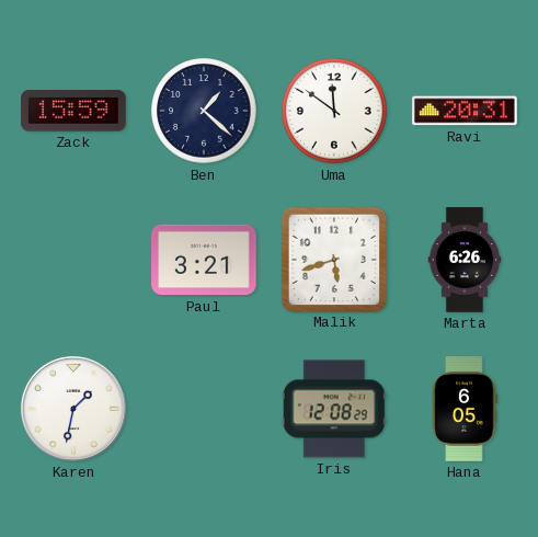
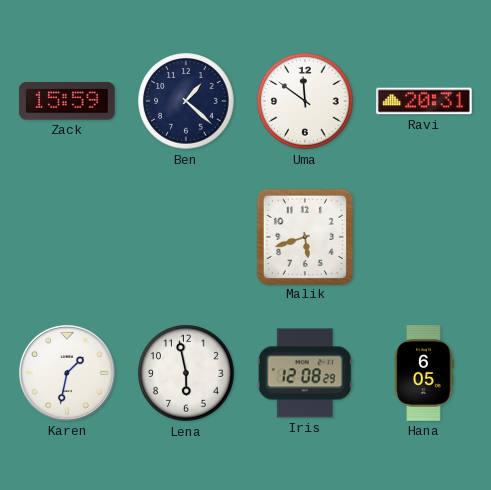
Paul: 3:21 -> none
Marta: 6:26 -> none
Lena: none -> 5:58
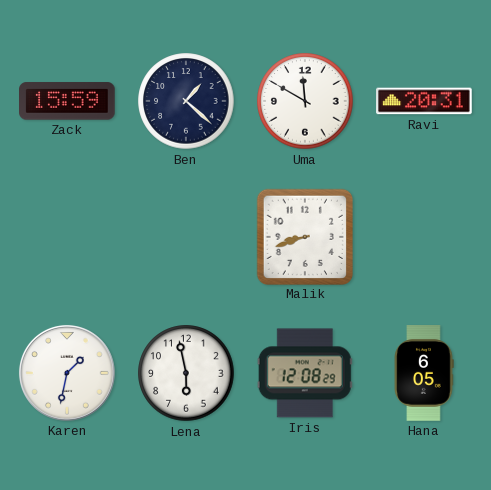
Uma: 11:51 -> 11:50
Malik: 5:42 -> 8:42
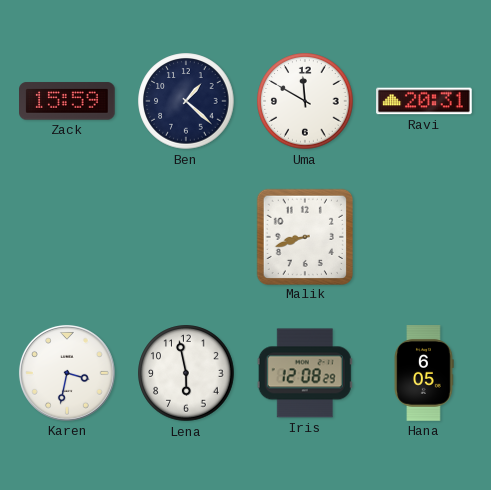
Karen: 1:32 -> 3:32
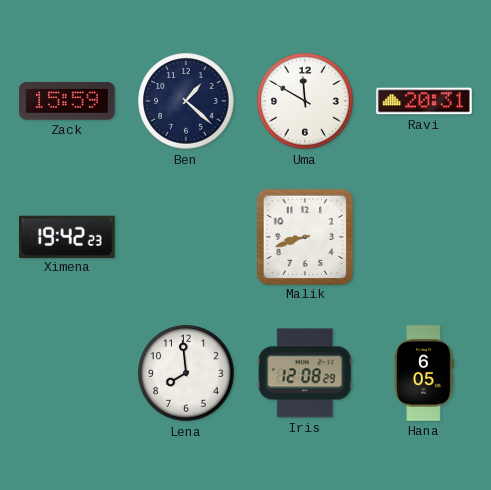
Ximena: none -> 19:42
Karen: 3:32 -> none
Lena: 5:58 -> 7:59
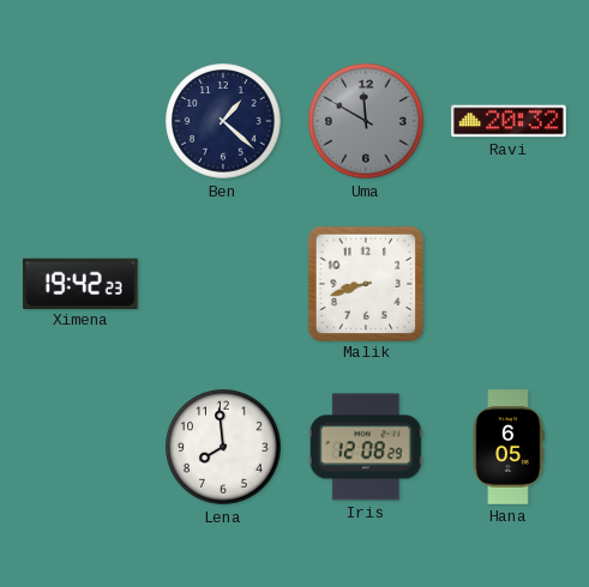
Zack: 15:59 -> none
Uma dial: white -> grey
Ravi: 20:31 -> 20:32
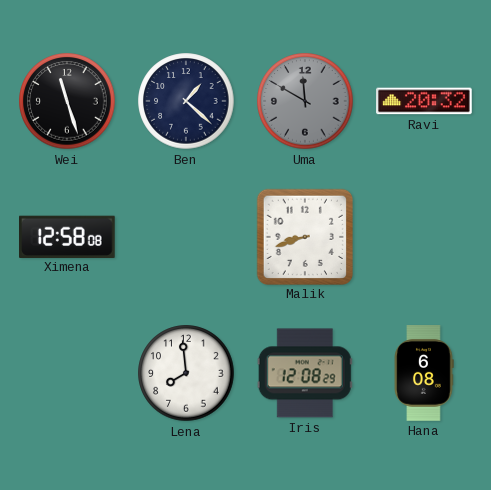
Wei: none -> 11:27
Ximena: 19:42 -> 12:58
Hana: 6:05 -> 6:08
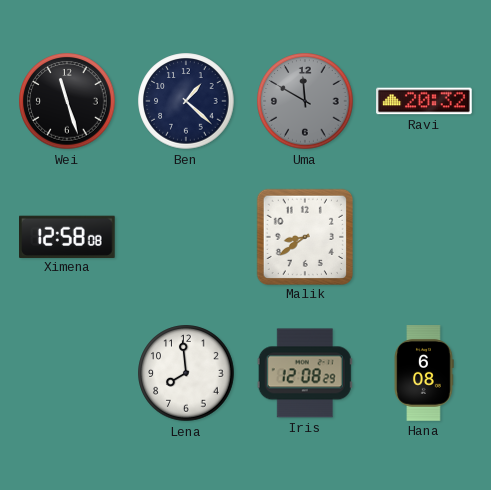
Malik: 8:42 -> 8:39
